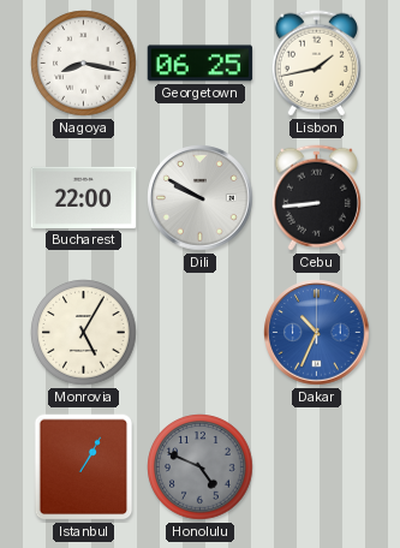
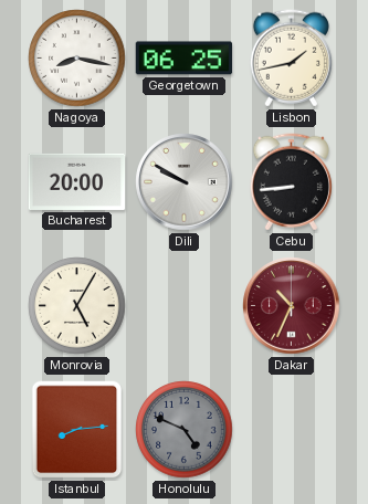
Bucharest: 22:00 -> 20:00
Dakar dial: blue -> burgundy
Istanbul: 1:05 -> 8:14
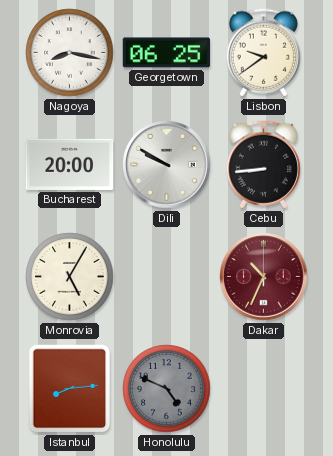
Lisbon: 1:43 -> 9:39
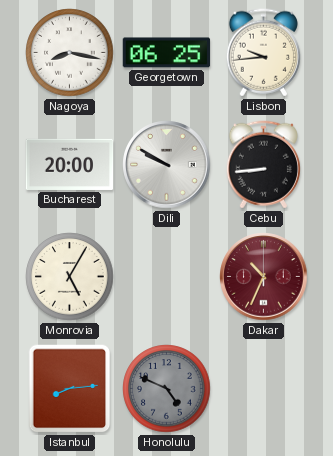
Lisbon: 9:39 -> 9:44
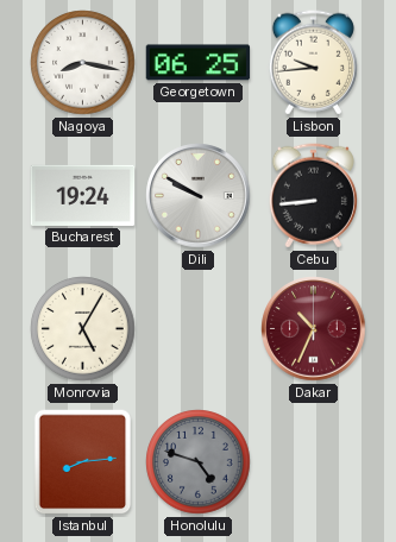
Bucharest: 20:00 -> 19:24
Honolulu: 4:49 -> 4:48
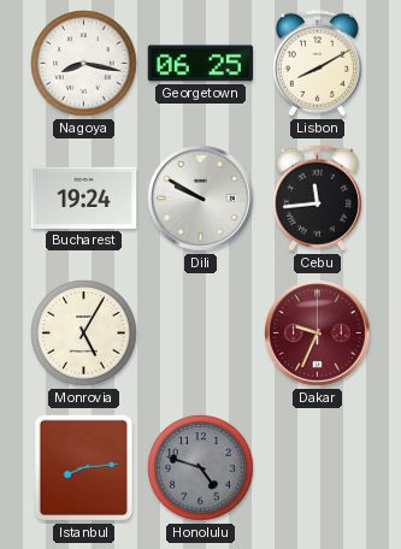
Lisbon: 9:44 -> 8:10
Cebu: 8:44 -> 11:44
Dakar: 10:34 -> 9:34
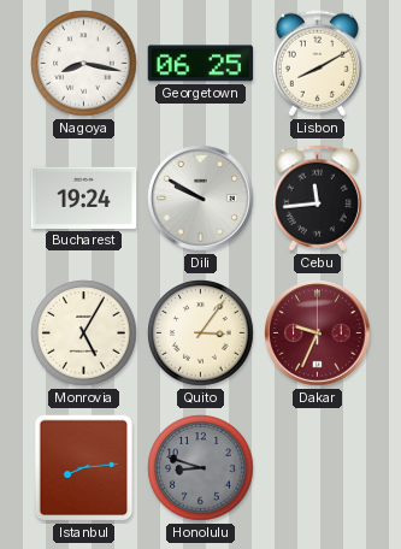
Quito: none -> 3:06
Honolulu: 4:48 -> 8:48
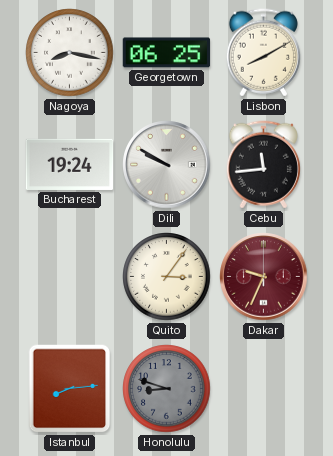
Monrovia: 5:05 -> none
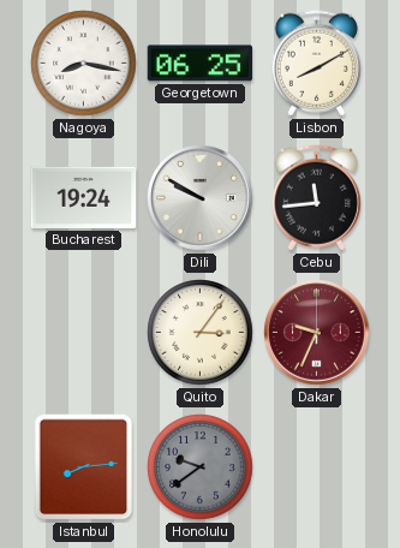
Honolulu: 8:48 -> 9:39
